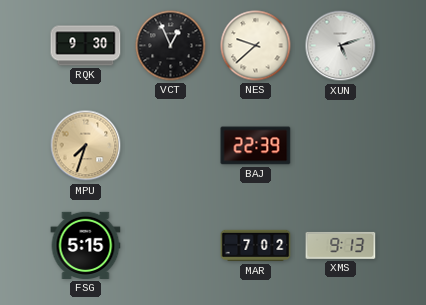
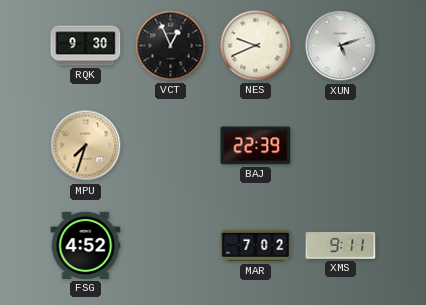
NES: 9:38 -> 9:41
FSG: 5:15 -> 4:52
XMS: 9:13 -> 9:11
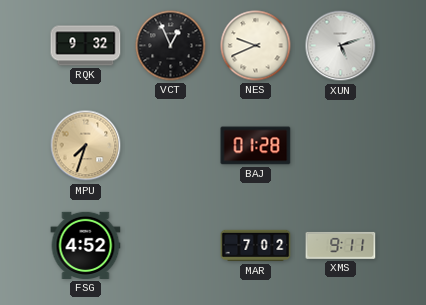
RQK: 9:30 -> 9:32
BAJ: 22:39 -> 01:28
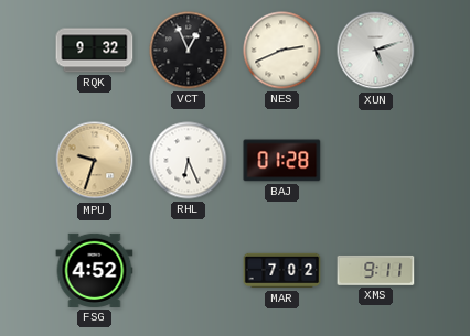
NES: 9:41 -> 2:41
MPU: 7:33 -> 9:33
RHL: none -> 6:26
